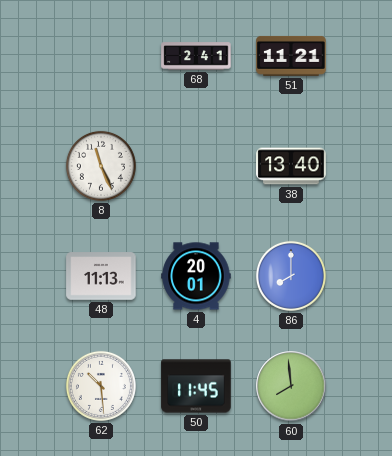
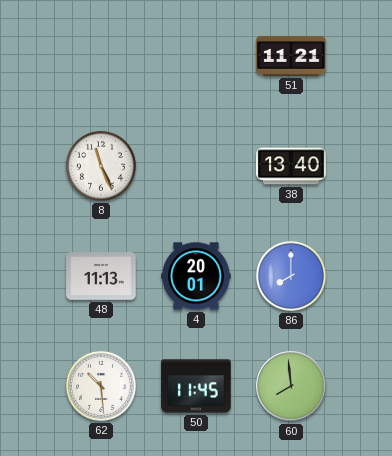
68: 2:41 -> none
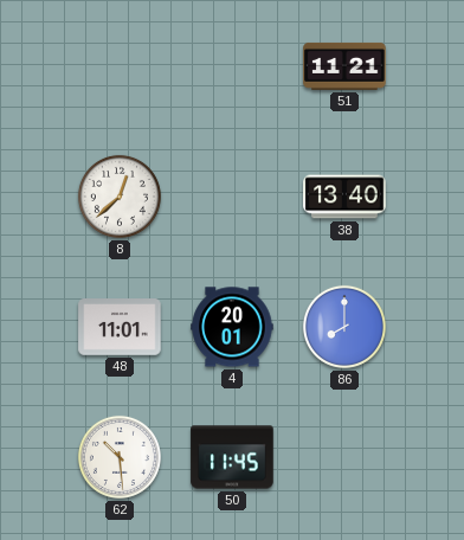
8: 11:26 -> 12:38
48: 11:13 -> 11:01
60: 7:59 -> none
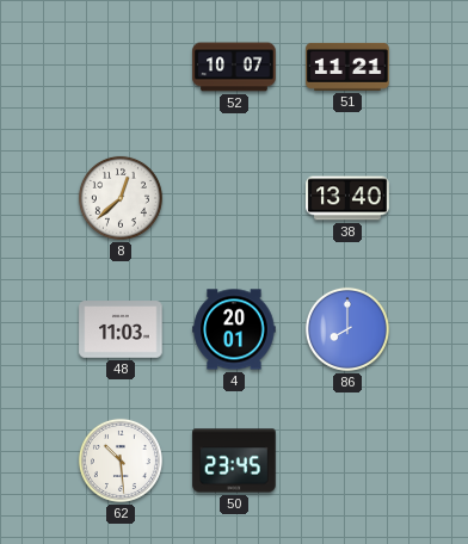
52: none -> 10:07
48: 11:01 -> 11:03
50: 11:45 -> 23:45
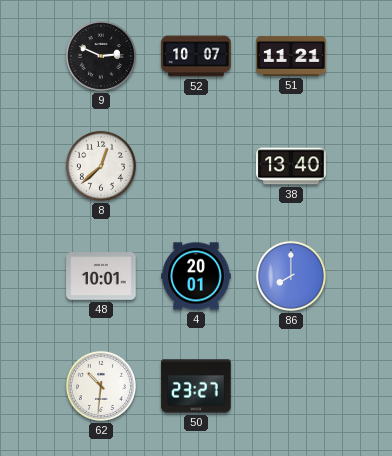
9: none -> 2:49
48: 11:03 -> 10:01
62: 10:29 -> 10:31
50: 23:45 -> 23:27
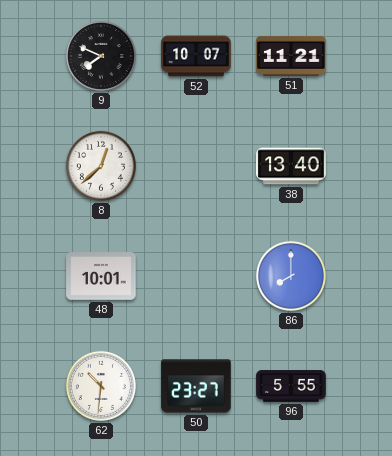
9: 2:49 -> 7:49
4: 20:01 -> none
96: none -> 5:55
